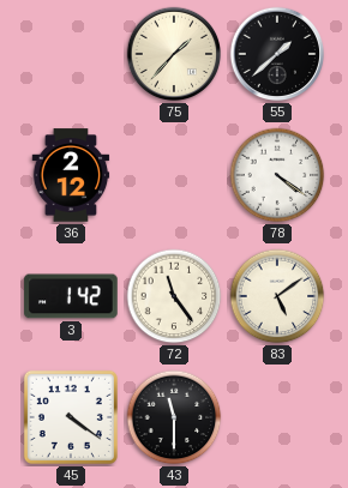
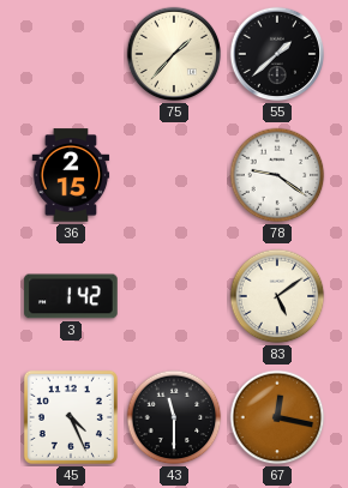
36: 2:12 -> 2:15
78: 4:21 -> 9:21
72: 11:24 -> none
45: 4:21 -> 4:26
67: none -> 12:17
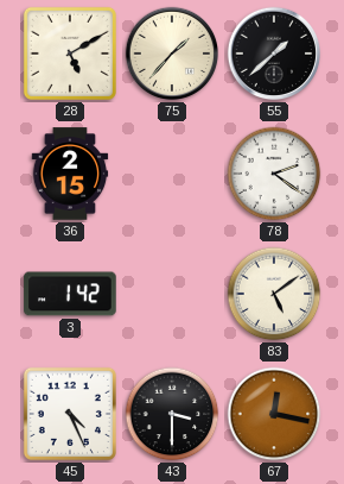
28: none -> 5:10
78: 9:21 -> 2:21
43: 11:30 -> 3:30
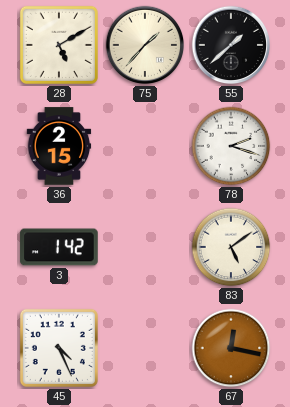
78: 2:21 -> 2:18
43: 3:30 -> none
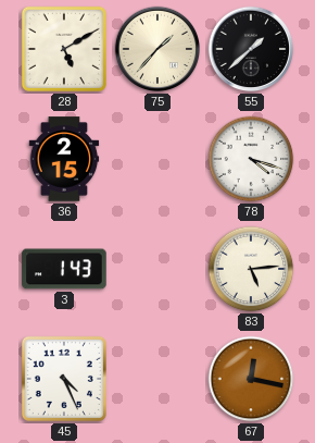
78: 2:18 -> 4:18
3: 1:42 -> 1:43
83: 5:09 -> 5:14
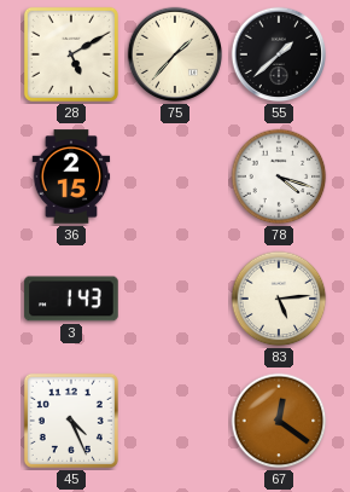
67: 12:17 -> 12:21
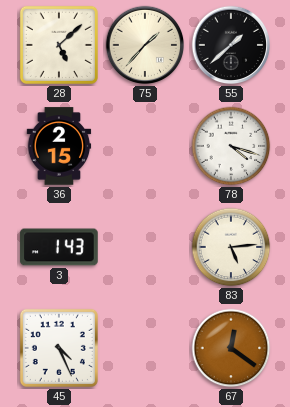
28: 5:10 -> 5:08
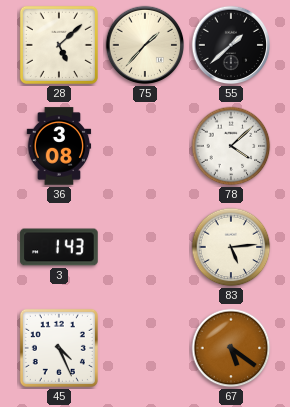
36: 2:15 -> 3:08
78: 4:18 -> 4:08
67: 12:21 -> 5:21
